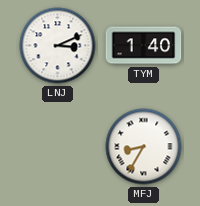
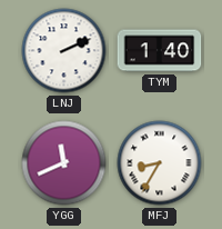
LNJ: 3:11 -> 2:11
YGG: none -> 11:41
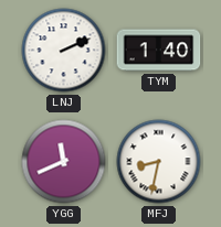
MFJ: 8:35 -> 8:32
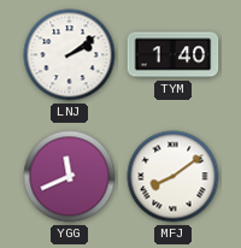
LNJ: 2:11 -> 2:09
MFJ: 8:32 -> 8:09
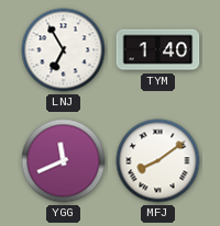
LNJ: 2:09 -> 6:55
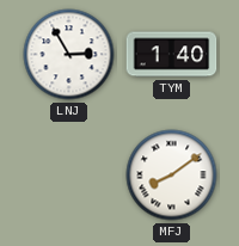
LNJ: 6:55 -> 2:55
YGG: 11:41 -> none
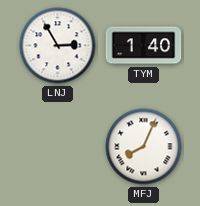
MFJ: 8:09 -> 8:04
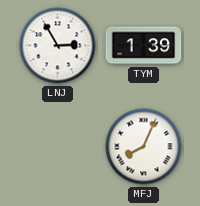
TYM: 1:40 -> 1:39
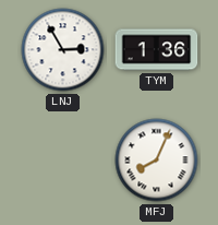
TYM: 1:39 -> 1:36
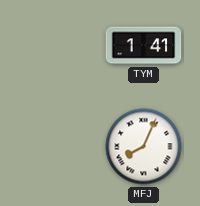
LNJ: 2:55 -> none
TYM: 1:36 -> 1:41
